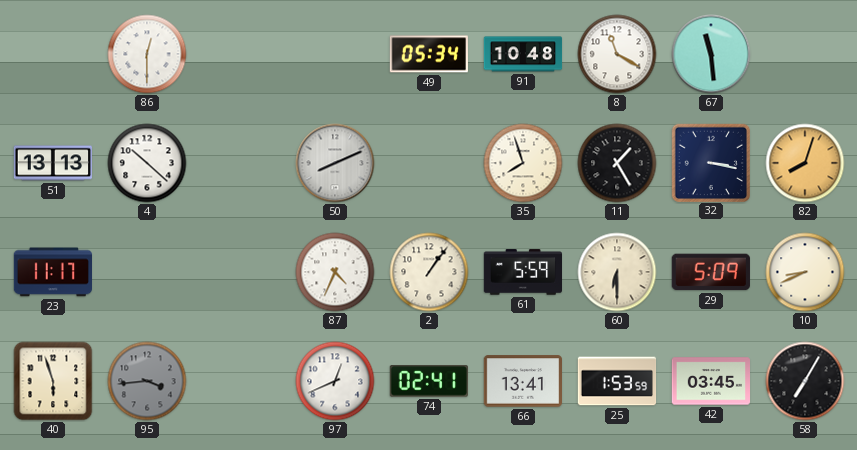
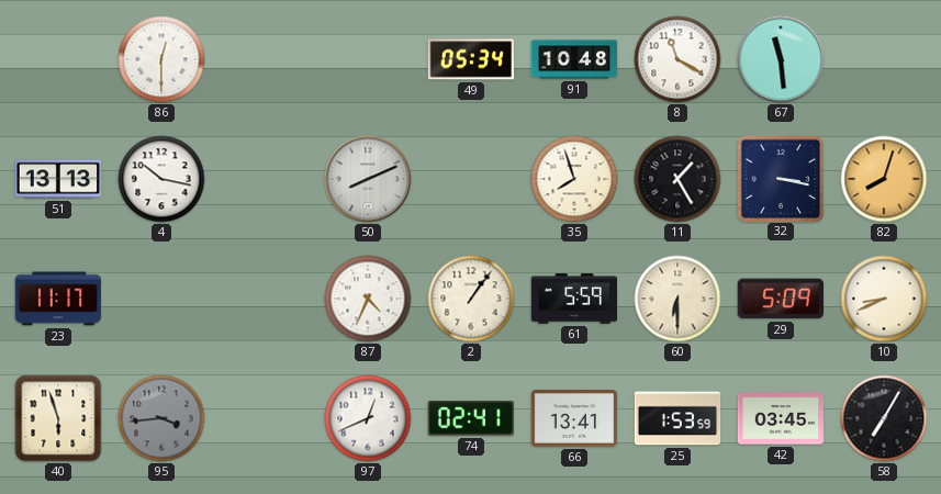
4: 10:22 -> 10:17
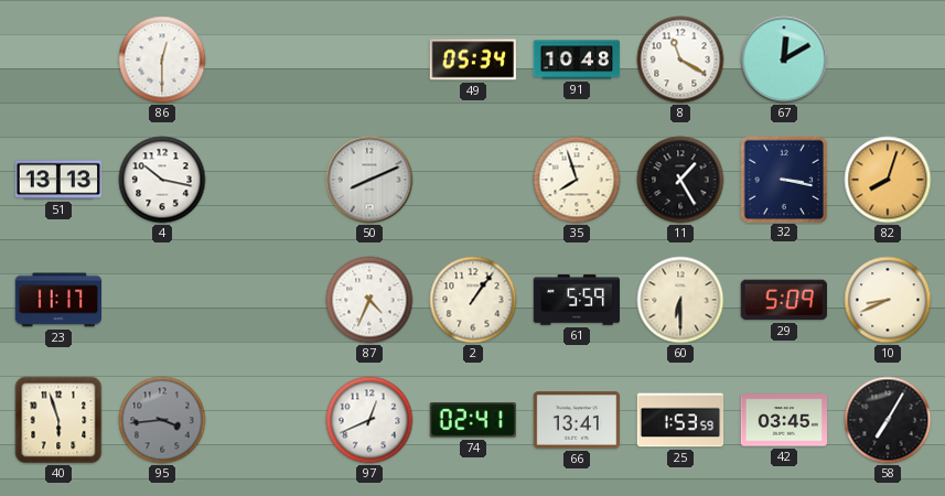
67: 11:29 -> 12:10
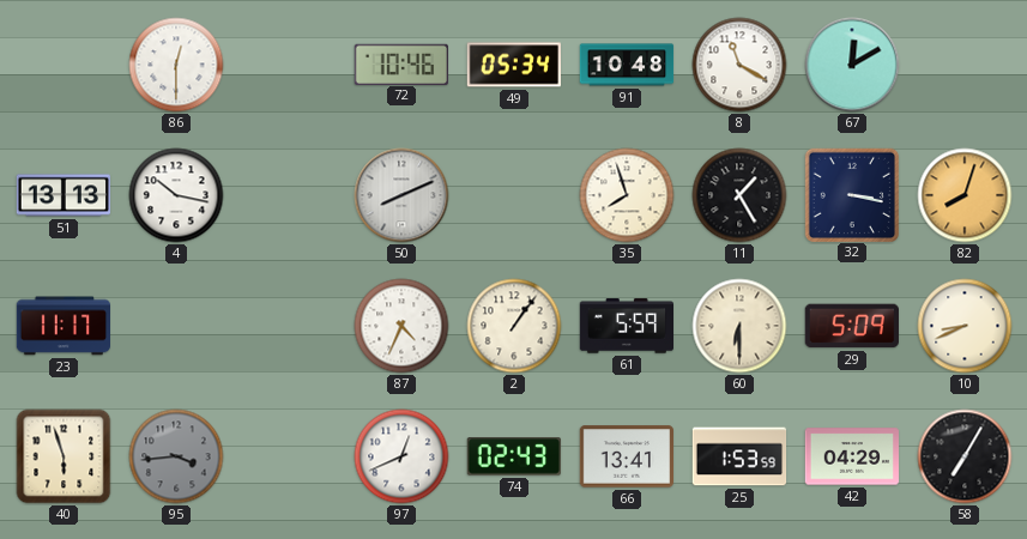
72: none -> 10:46
74: 02:41 -> 02:43
42: 03:45 -> 04:29
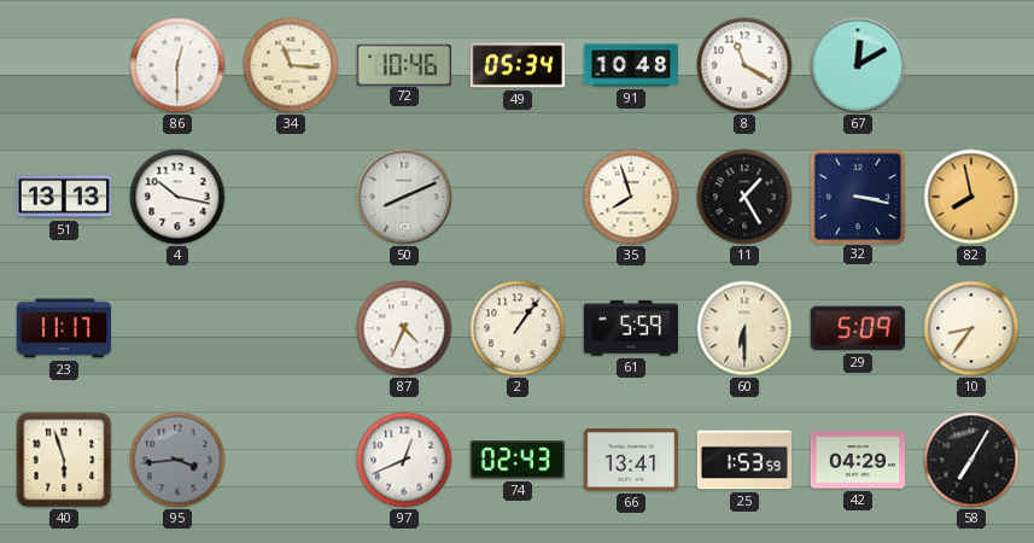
34: none -> 11:16
82: 8:03 -> 7:58
10: 8:41 -> 8:36
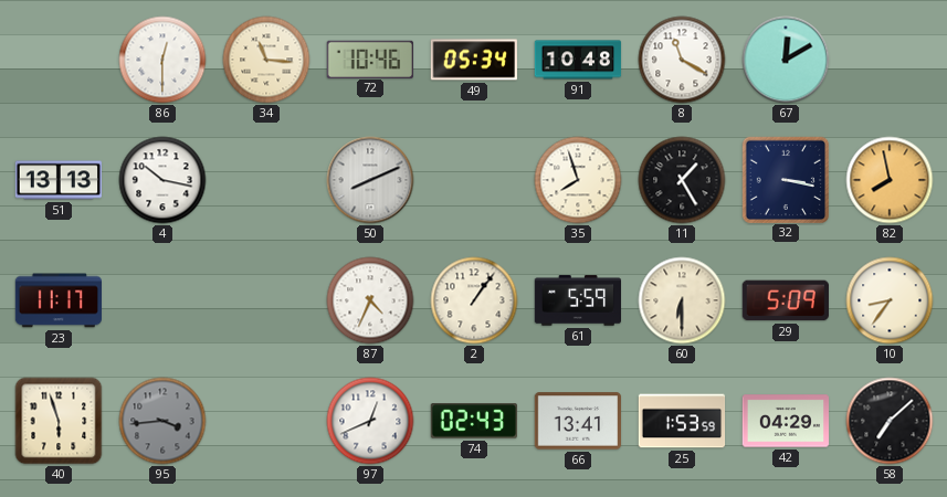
58: 7:05 -> 7:08
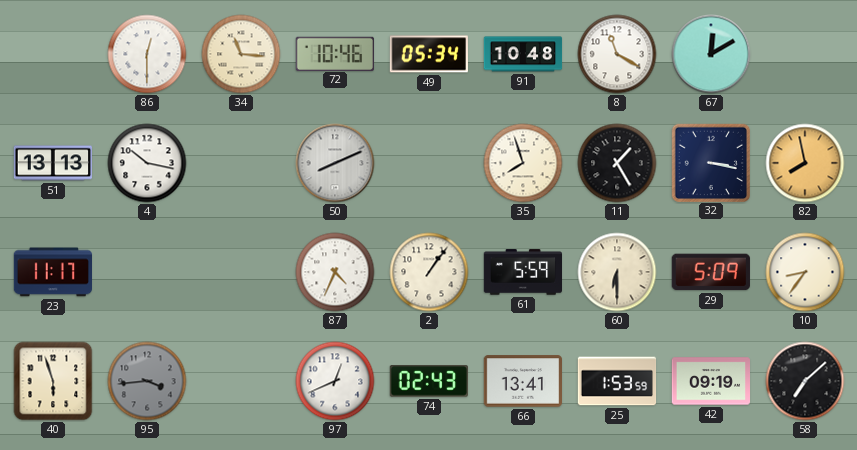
42: 04:29 -> 09:19
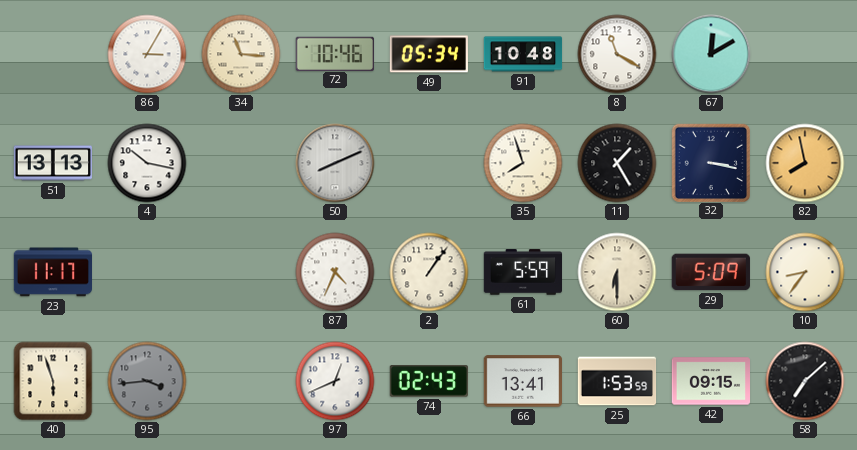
86: 12:30 -> 3:05
42: 09:19 -> 09:15
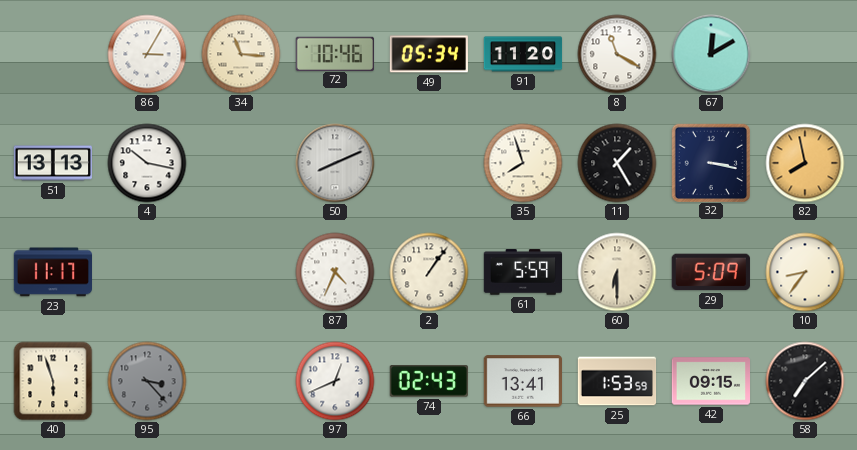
91: 10:48 -> 11:20
95: 3:44 -> 3:23
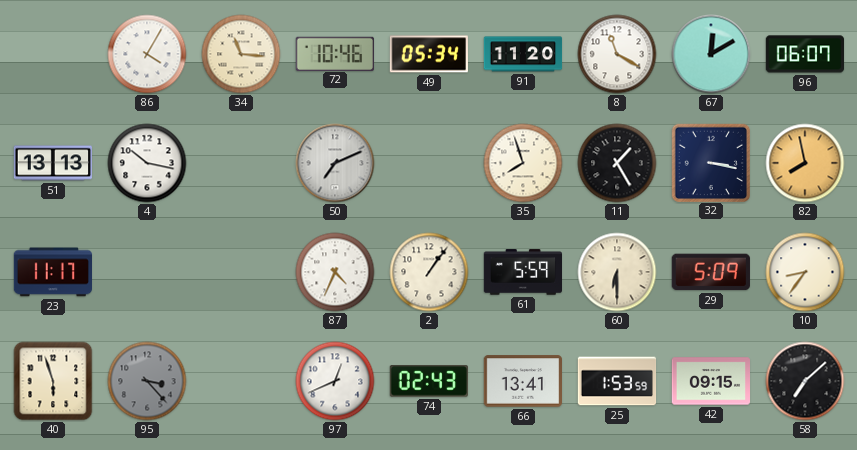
86: 3:05 -> 4:05
96: none -> 06:07
50: 8:11 -> 7:11
